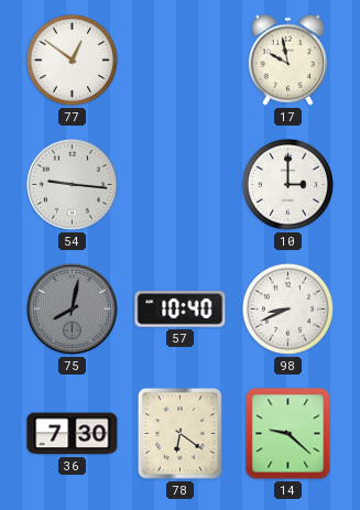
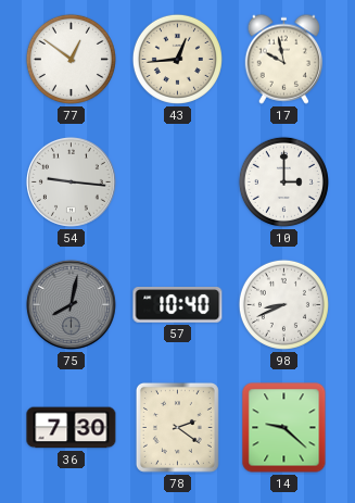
43: none -> 12:44
78: 6:21 -> 2:21
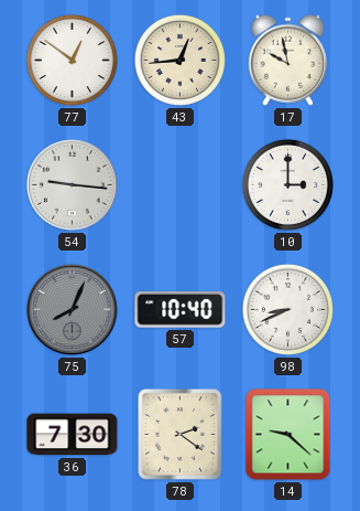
75: 8:02 -> 8:04
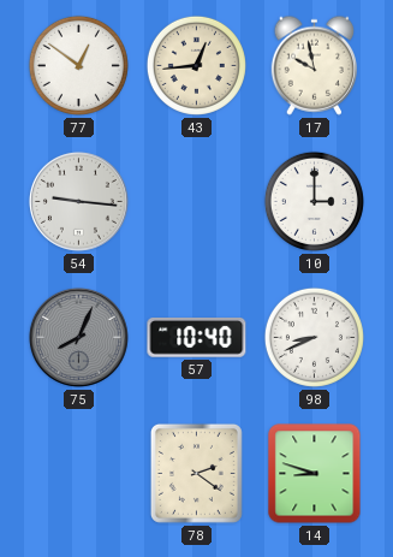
36: 7:30 -> none
14: 9:22 -> 8:48
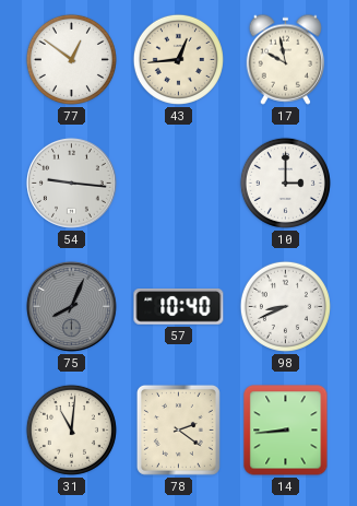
31: none -> 11:01
14: 8:48 -> 8:44
